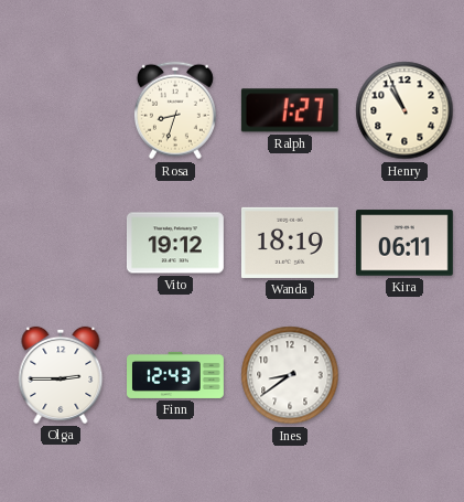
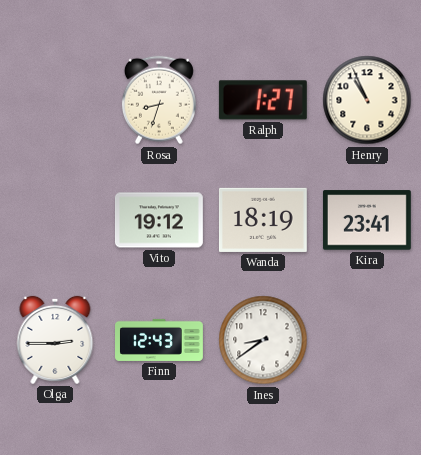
Kira: 06:11 -> 23:41
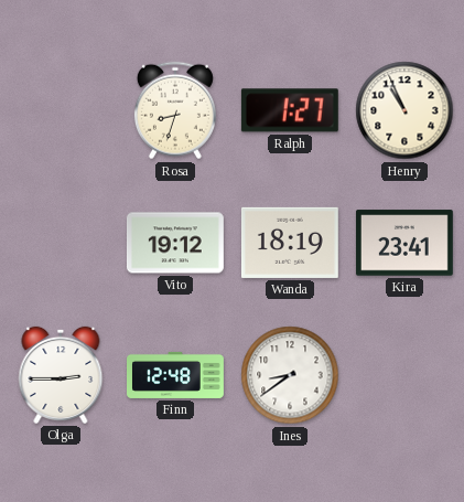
Finn: 12:43 -> 12:48
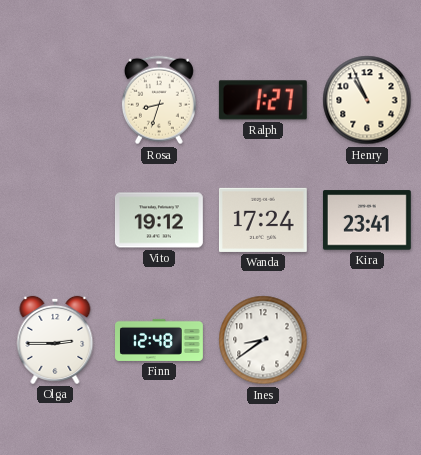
Wanda: 18:19 -> 17:24
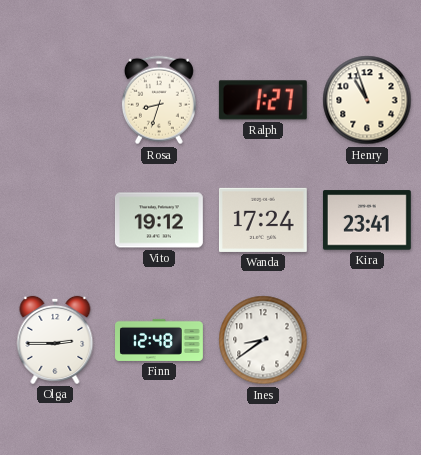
Henry: 10:56 -> 10:57
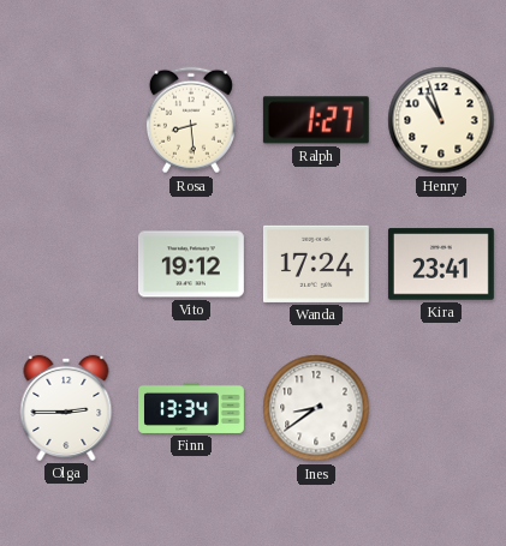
Rosa: 8:33 -> 8:29
Finn: 12:48 -> 13:34
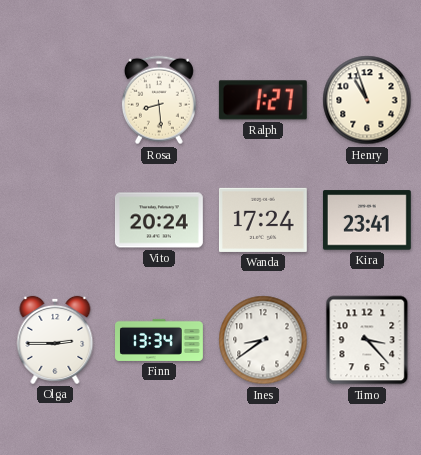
Vito: 19:12 -> 20:24
Timo: none -> 3:23
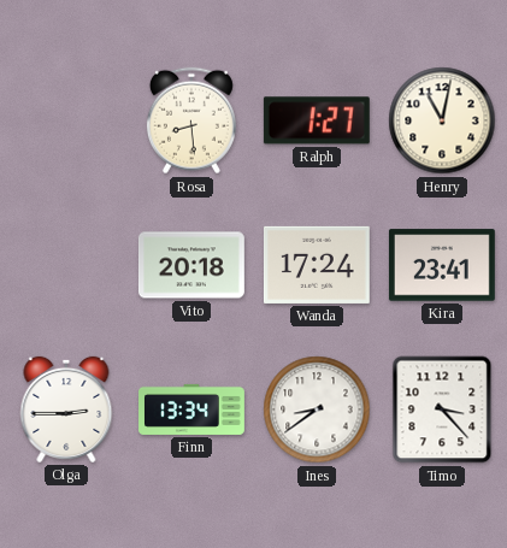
Henry: 10:57 -> 11:02
Vito: 20:24 -> 20:18
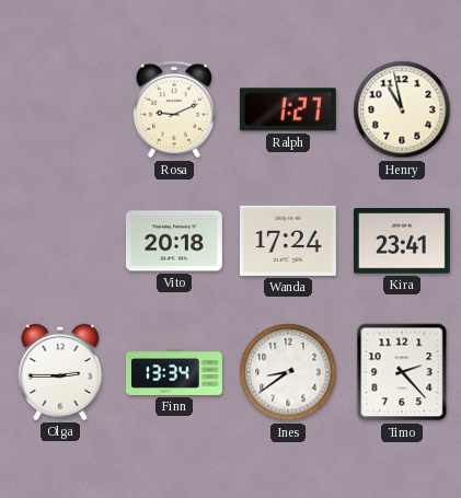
Rosa: 8:29 -> 9:11
Henry: 11:02 -> 10:58
Timo: 3:23 -> 2:23
